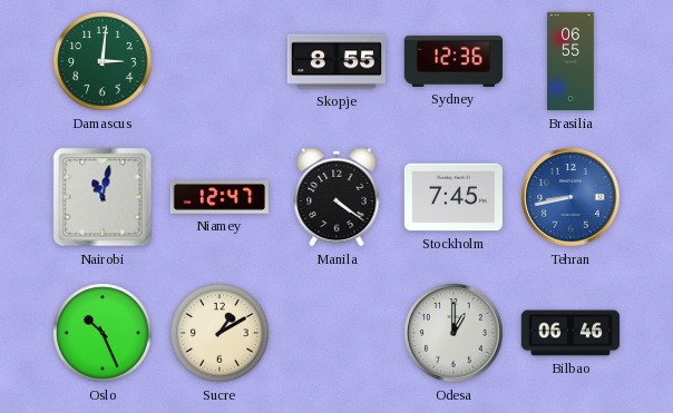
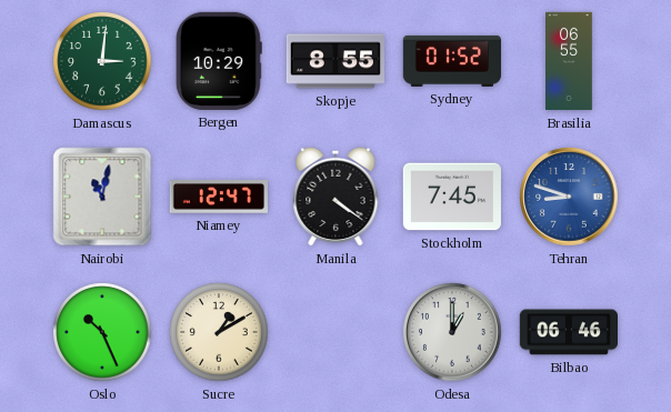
Bergen: none -> 10:29
Sydney: 12:36 -> 01:52
Tehran: 8:43 -> 8:48
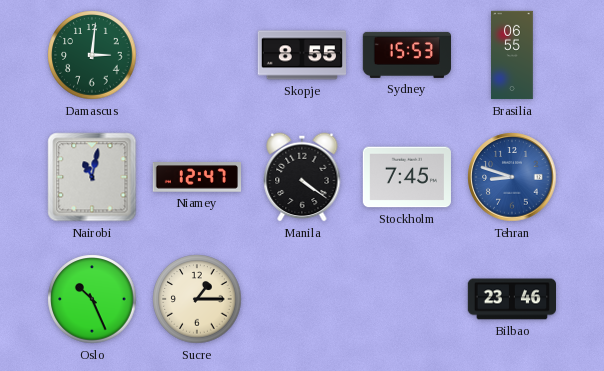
Bergen: 10:29 -> none
Sydney: 01:52 -> 15:53
Sucre: 1:10 -> 1:15
Odesa: 1:00 -> none
Bilbao: 06:46 -> 23:46
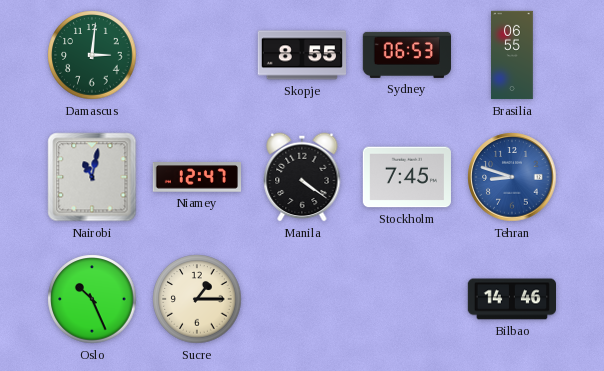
Sydney: 15:53 -> 06:53
Bilbao: 23:46 -> 14:46
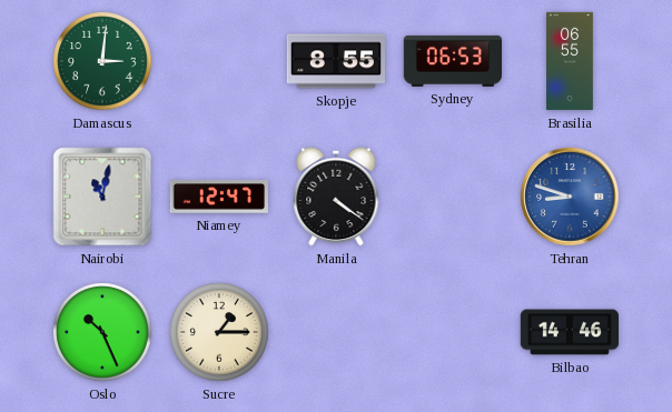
Stockholm: 7:45 -> none
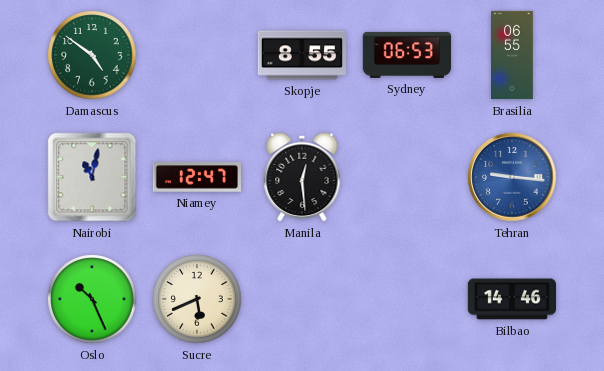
Damascus: 3:01 -> 4:51
Manila: 4:21 -> 12:29
Tehran: 8:48 -> 9:16
Sucre: 1:15 -> 5:41
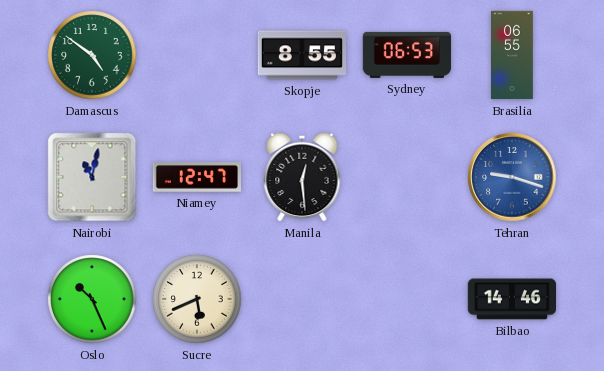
Tehran: 9:16 -> 9:18
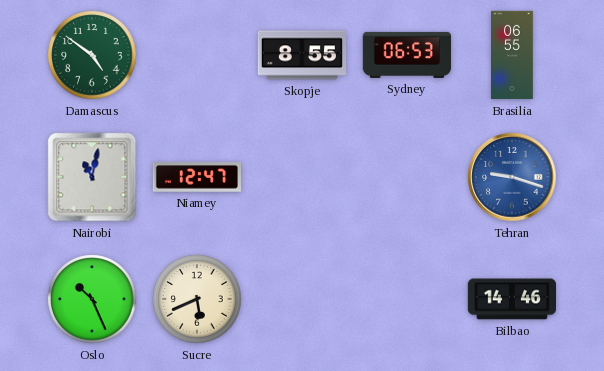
Manila: 12:29 -> none
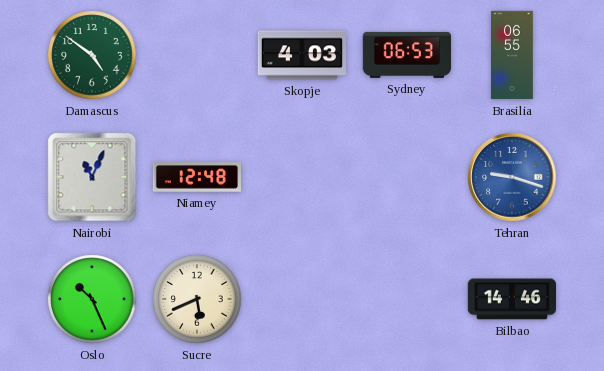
Skopje: 8:55 -> 4:03
Nairobi: 11:02 -> 11:04
Niamey: 12:47 -> 12:48
